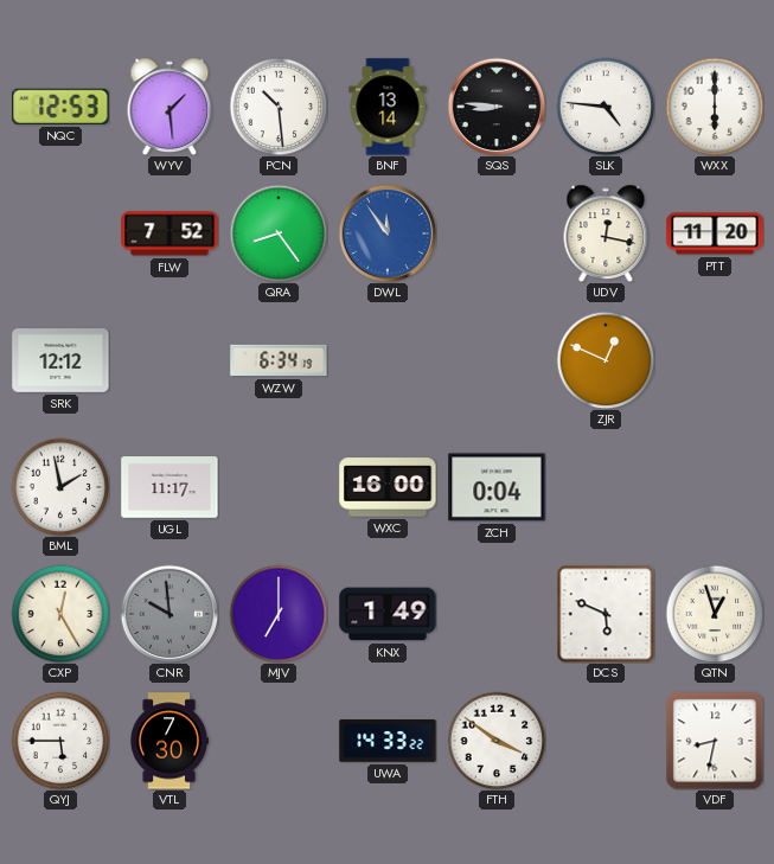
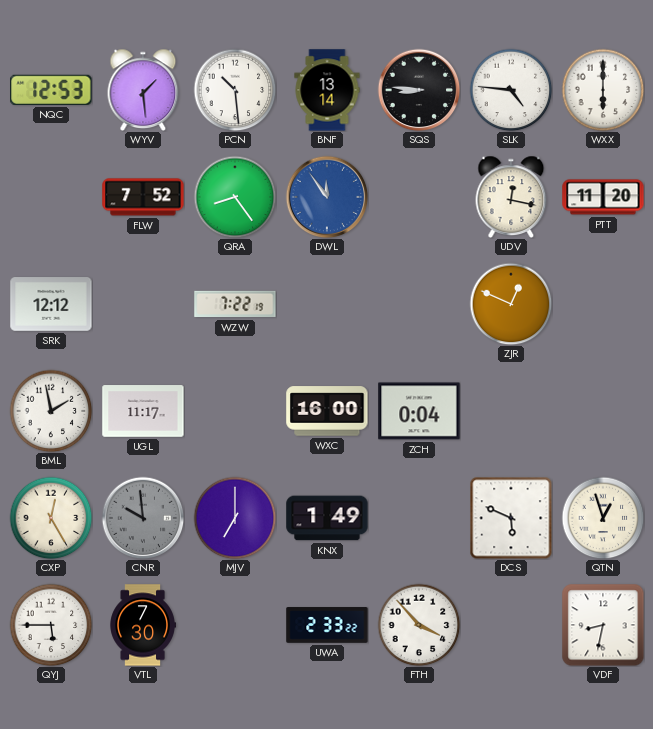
WZW: 6:34 -> 7:22
UWA: 14:33 -> 2:33
FTH: 3:51 -> 3:53
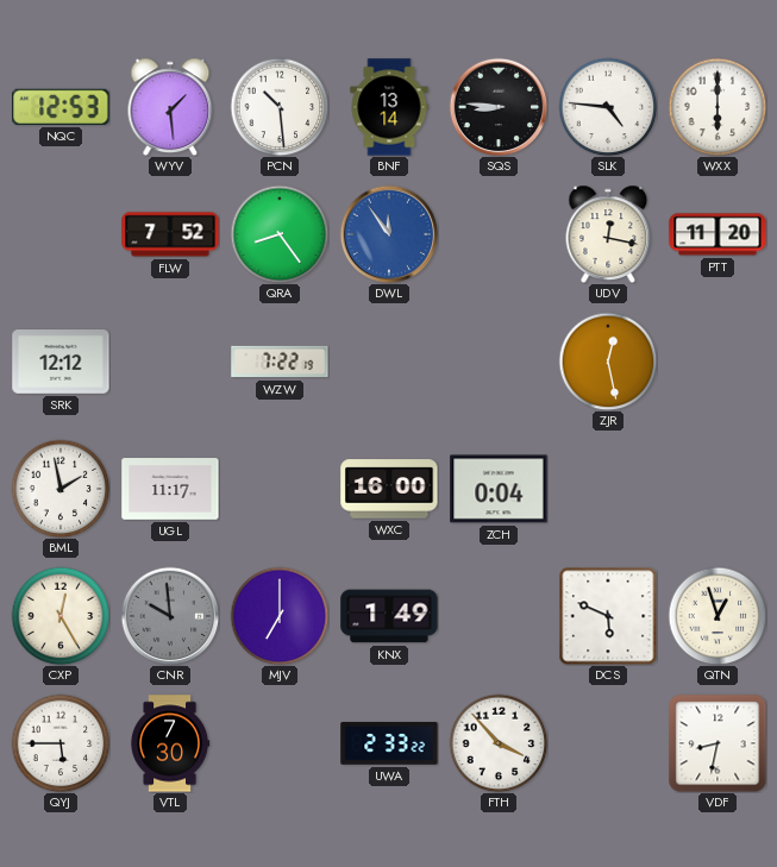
ZJR: 12:49 -> 12:28
